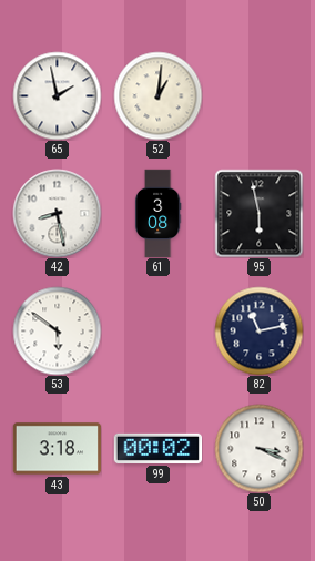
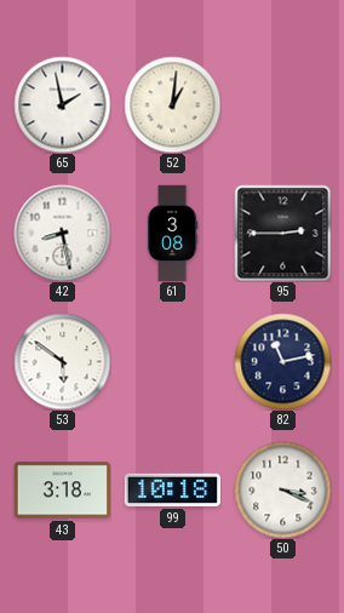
95: 5:58 -> 2:45
99: 00:02 -> 10:18
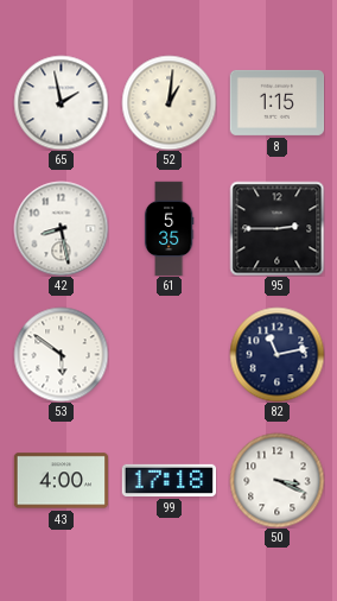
8: none -> 1:15
61: 3:08 -> 5:35
43: 3:18 -> 4:00
99: 10:18 -> 17:18
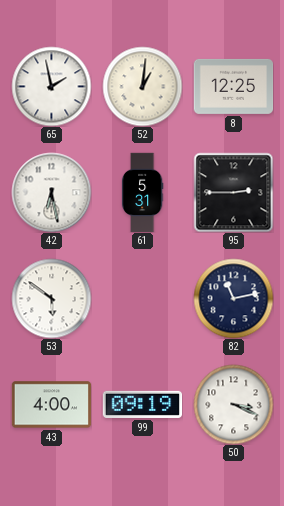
8: 1:15 -> 12:25
42: 8:28 -> 6:28
61: 5:35 -> 5:31
99: 17:18 -> 09:19
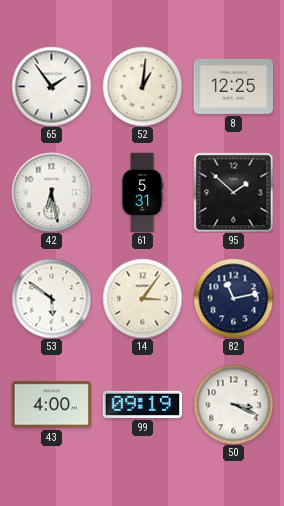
65: 1:58 -> 1:54
95: 2:45 -> 1:52
14: none -> 3:06
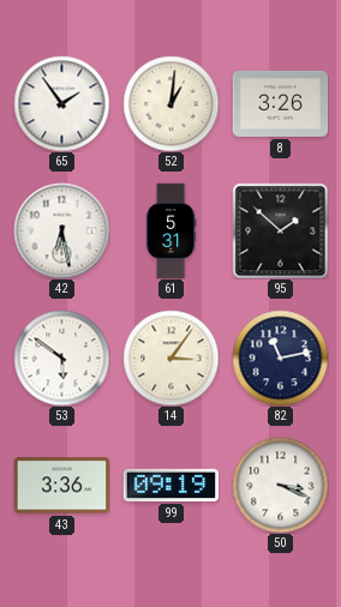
8: 12:25 -> 3:26
43: 4:00 -> 3:36
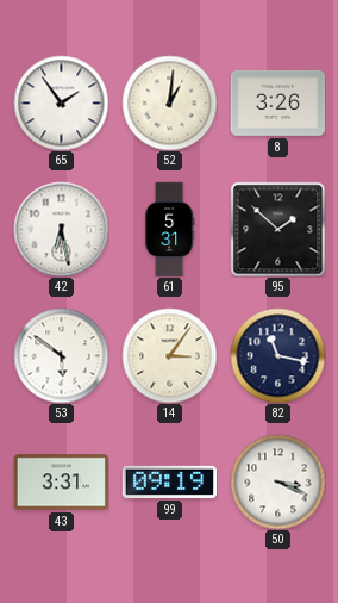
82: 11:13 -> 11:17
43: 3:36 -> 3:31
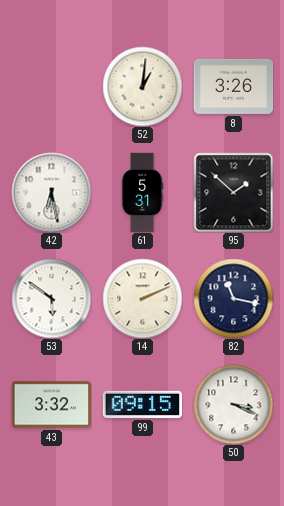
65: 1:54 -> none
14: 3:06 -> 2:11
43: 3:31 -> 3:32
99: 09:19 -> 09:15
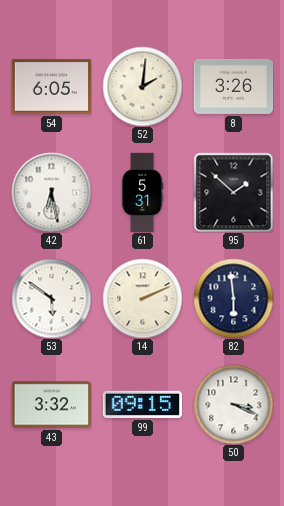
54: none -> 6:05
52: 1:01 -> 2:01
82: 11:17 -> 5:59
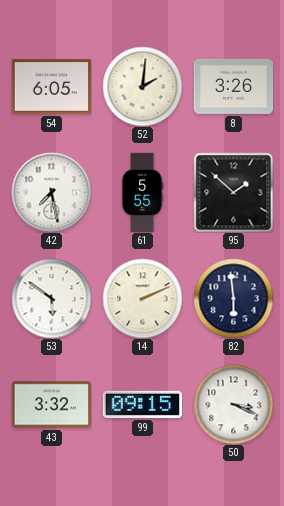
42: 6:28 -> 7:28
61: 5:31 -> 5:55
